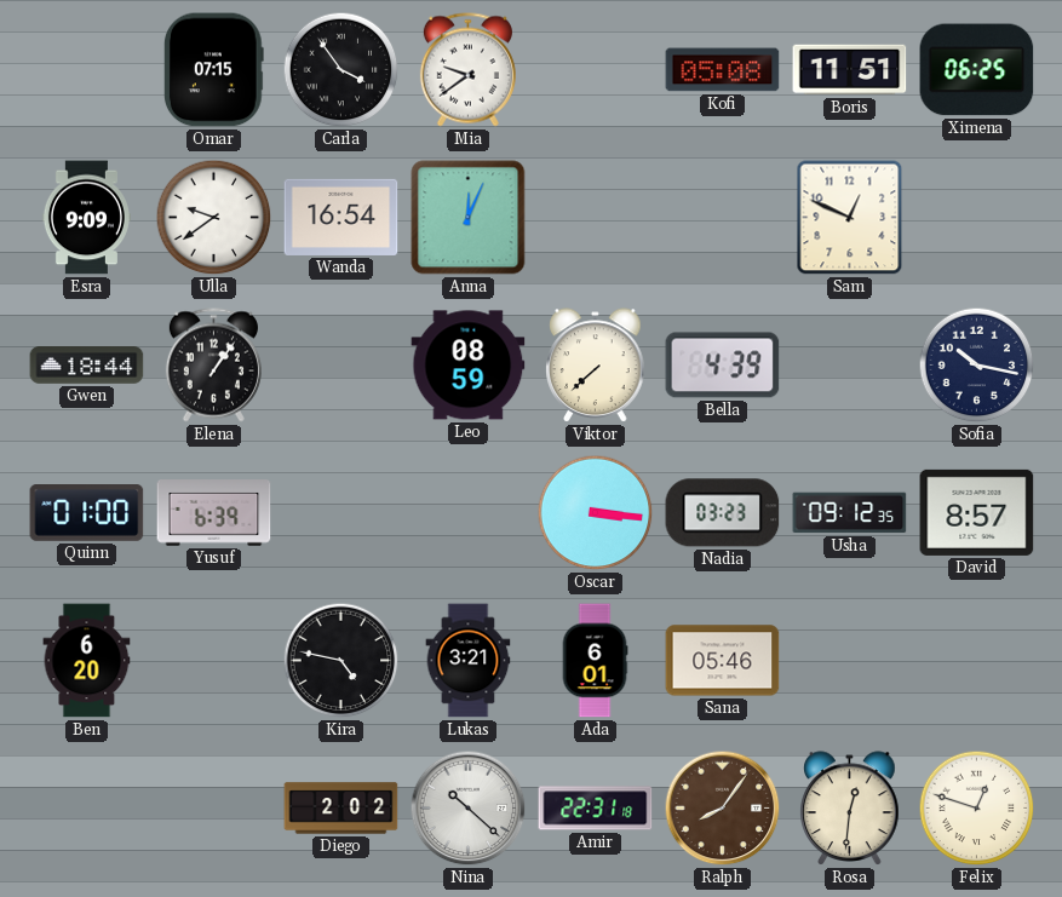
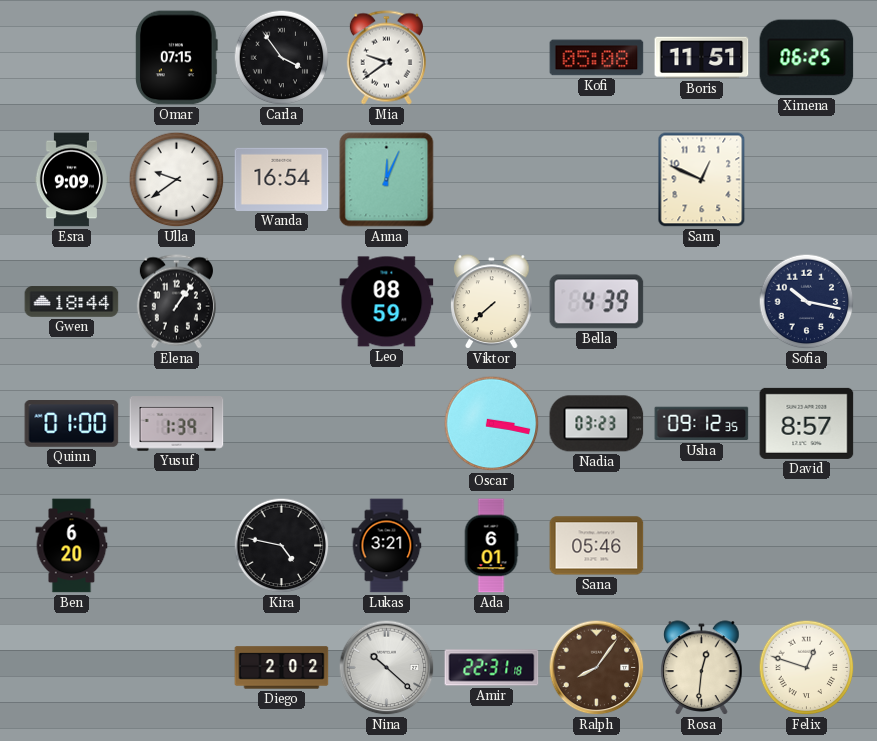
Yusuf: 6:39 -> 1:39
Oscar: 3:16 -> 3:17
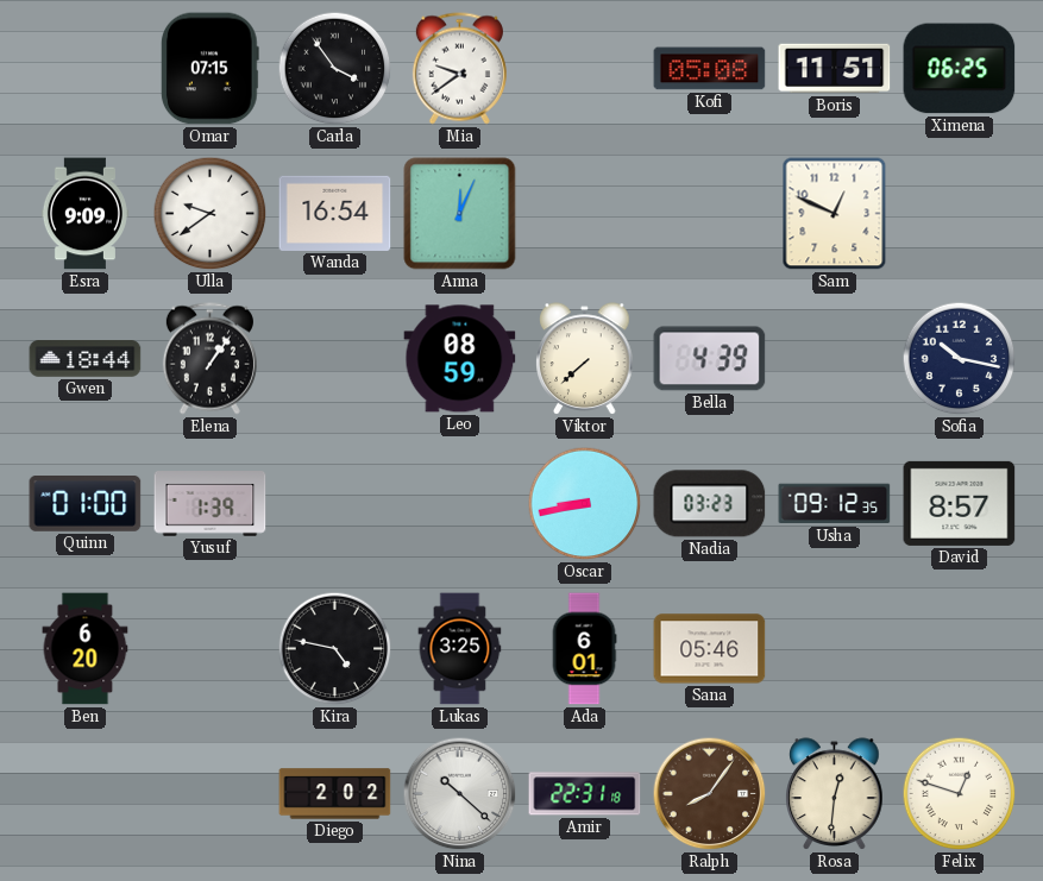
Oscar: 3:17 -> 8:43
Lukas: 3:21 -> 3:25
